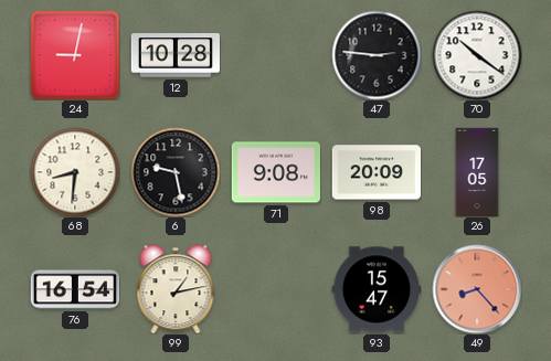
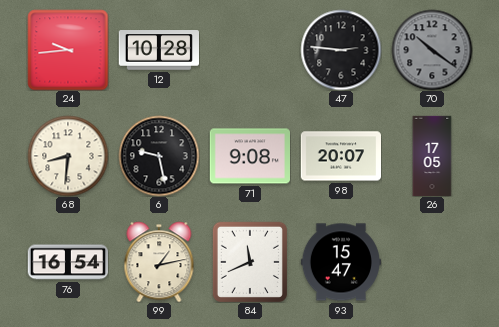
24: 9:02 -> 9:44
70 dial: white -> grey
98: 20:09 -> 20:07
84: none -> 11:41
49: 8:23 -> none
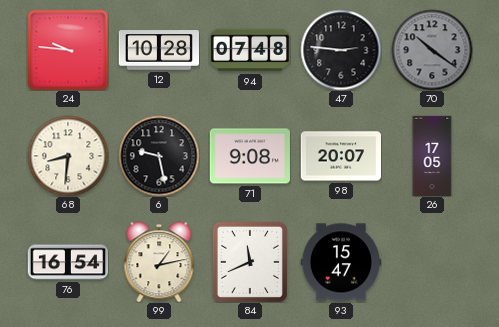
24: 9:44 -> 9:46
94: none -> 07:48
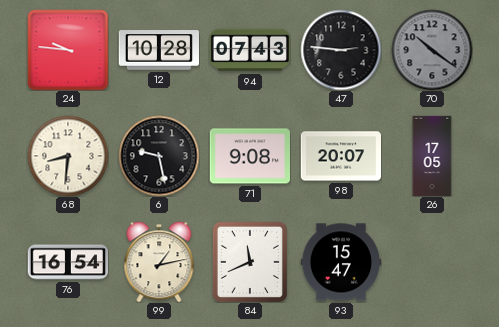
94: 07:48 -> 07:43
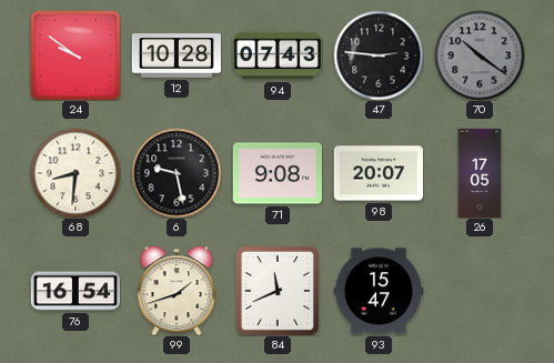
24: 9:46 -> 9:51
99: 1:13 -> 1:42
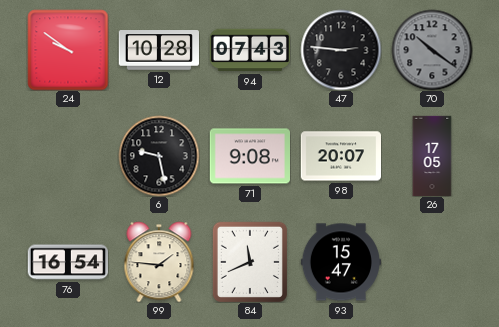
68: 8:31 -> none
99: 1:42 -> 1:46
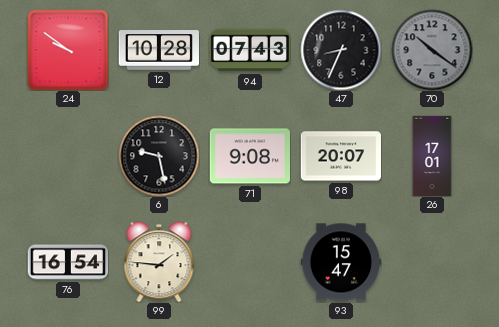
47: 2:46 -> 8:34
26: 17:05 -> 17:01
84: 11:41 -> none
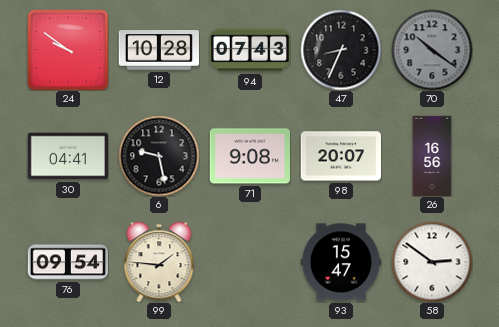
30: none -> 04:41
26: 17:01 -> 16:56
76: 16:54 -> 09:54
58: none -> 2:51
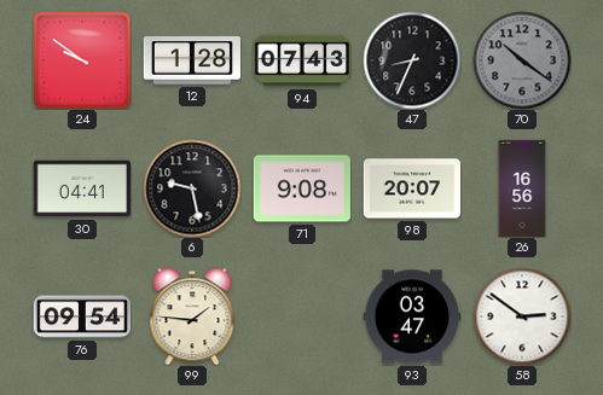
12: 10:28 -> 1:28
93: 15:47 -> 03:47
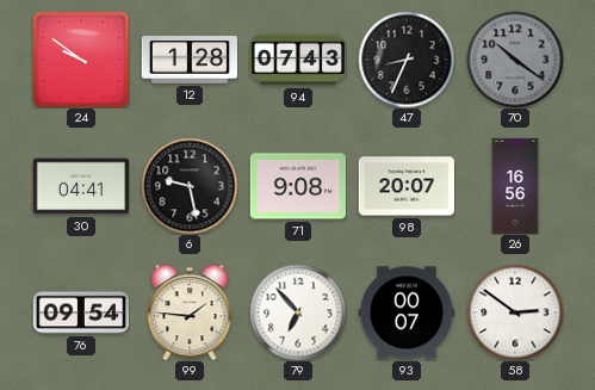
79: none -> 6:53
93: 03:47 -> 00:07
